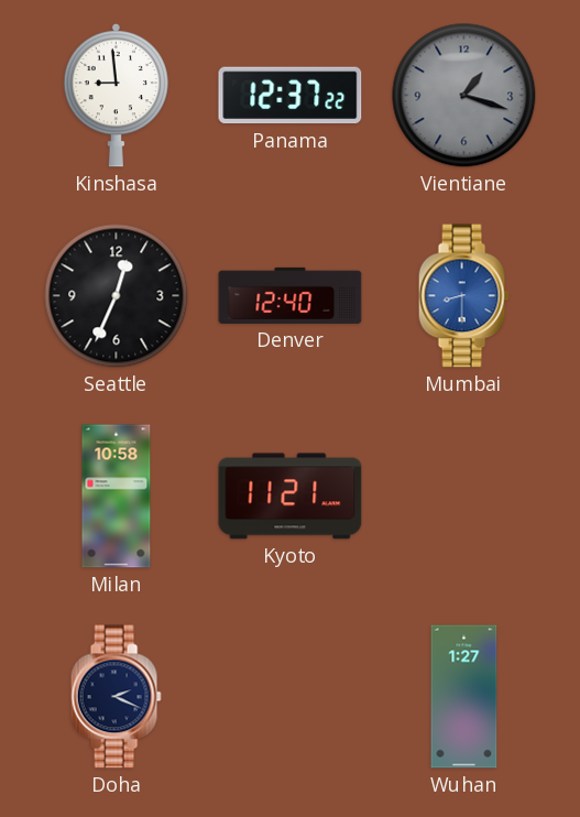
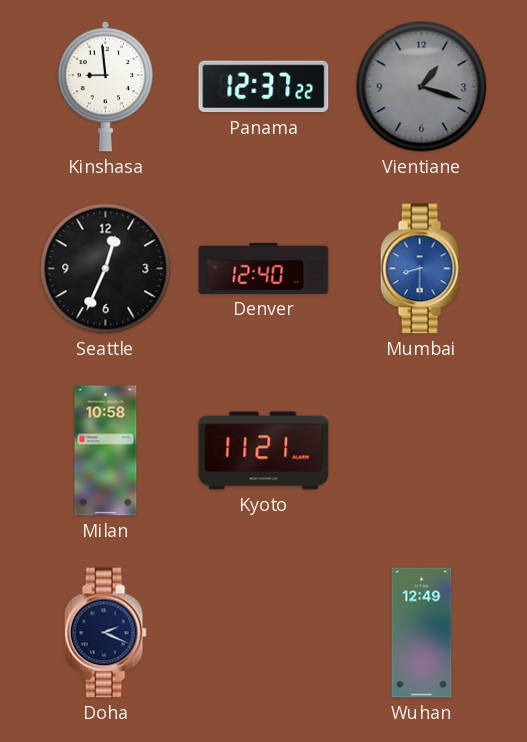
Wuhan: 1:27 -> 12:49
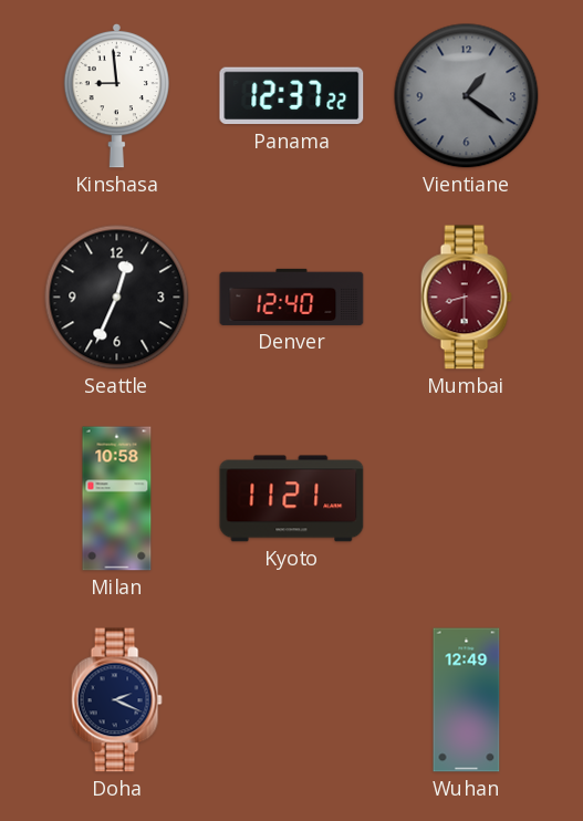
Vientiane: 1:18 -> 1:21
Mumbai dial: blue -> burgundy
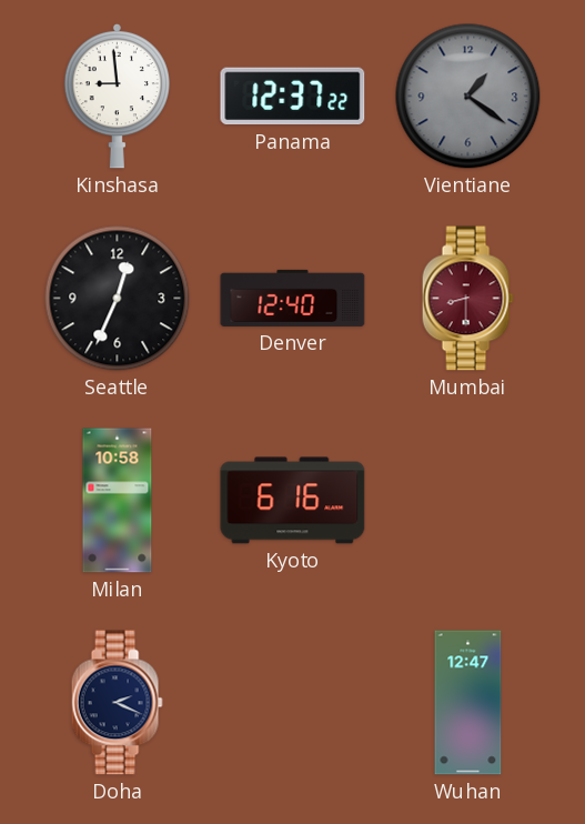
Kyoto: 11:21 -> 6:16
Wuhan: 12:49 -> 12:47
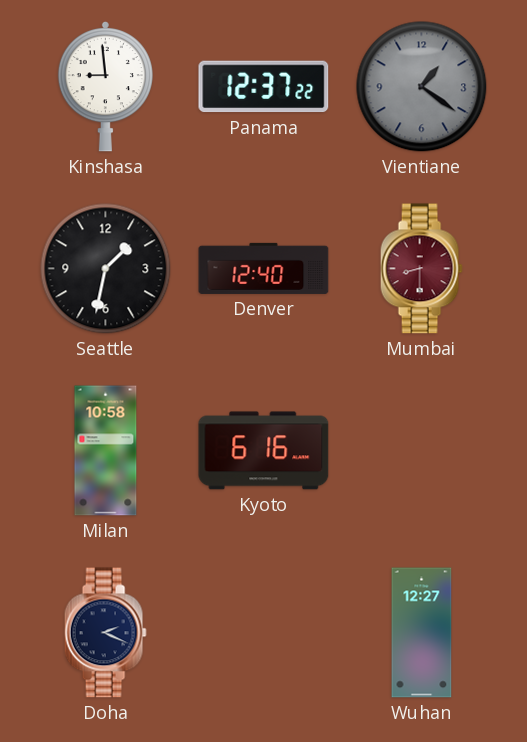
Seattle: 12:34 -> 1:32
Wuhan: 12:47 -> 12:27
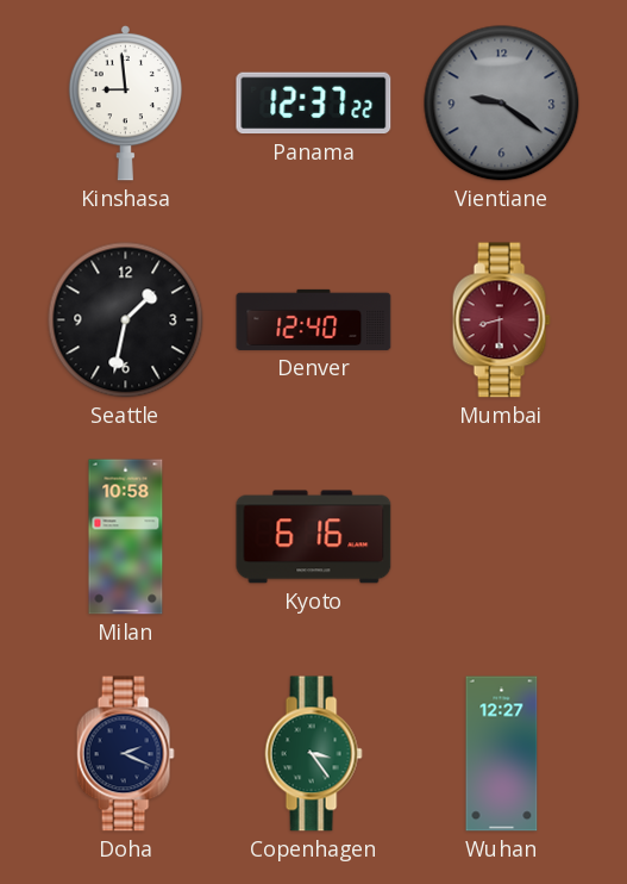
Vientiane: 1:21 -> 9:21
Copenhagen: none -> 3:24
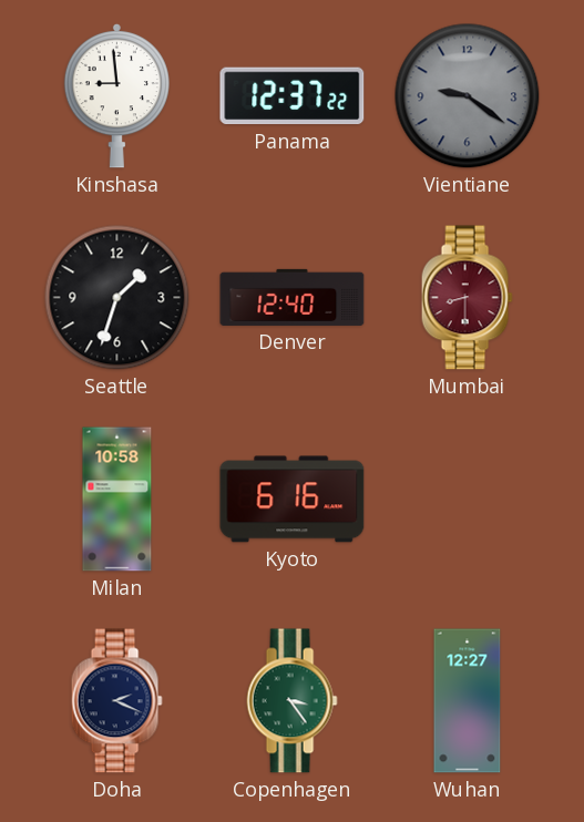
Seattle: 1:32 -> 1:33
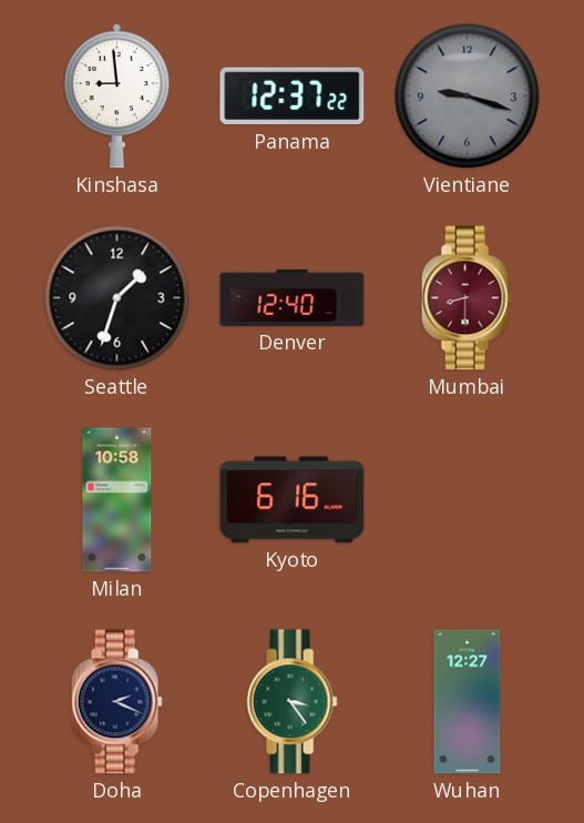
Vientiane: 9:21 -> 9:18
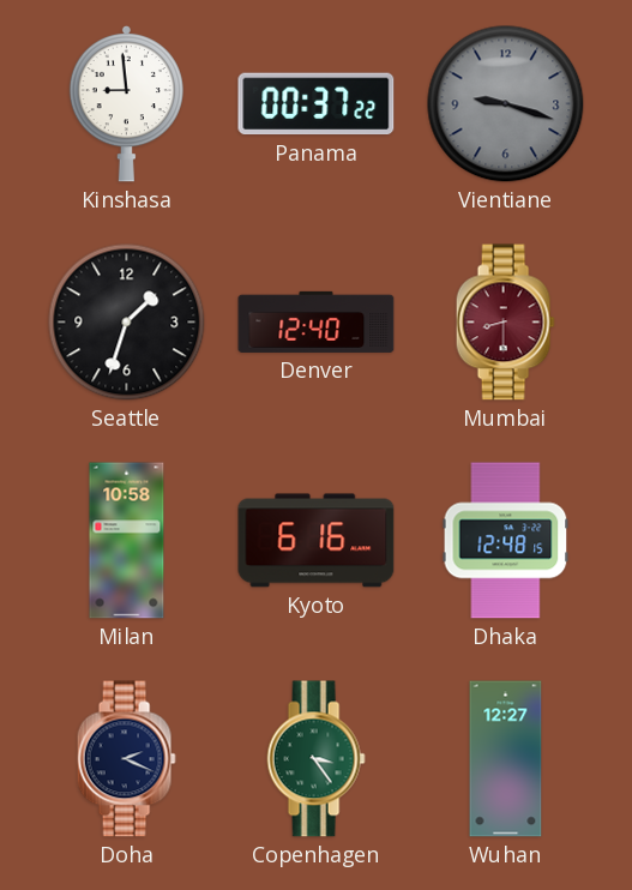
Panama: 12:37 -> 00:37
Dhaka: none -> 12:48
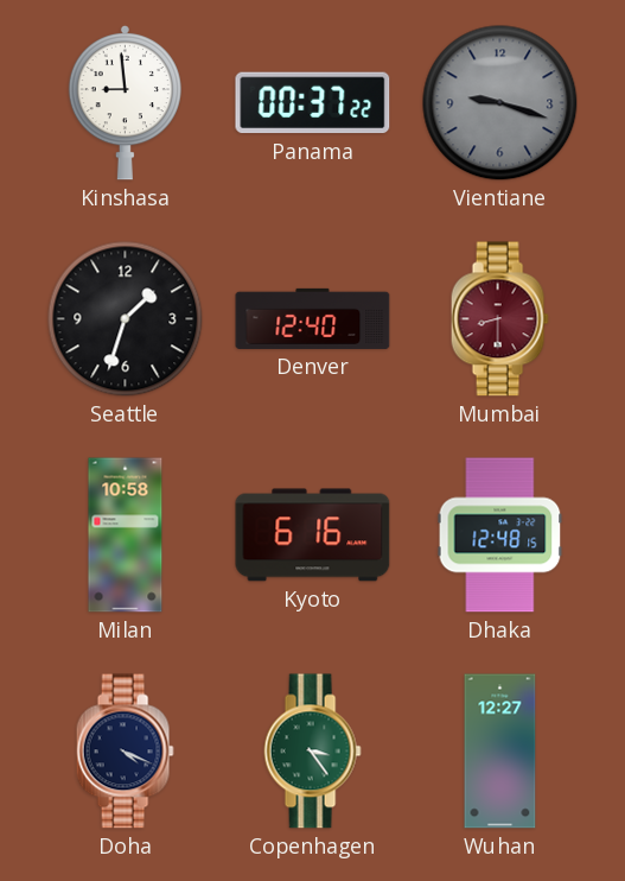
Doha: 2:19 -> 4:19
